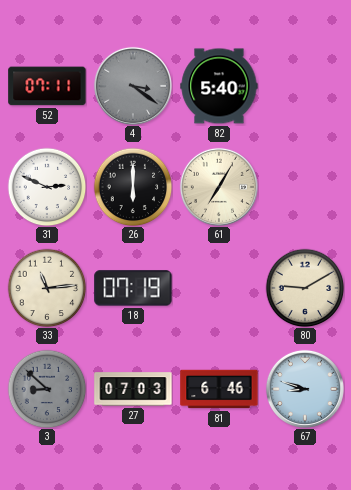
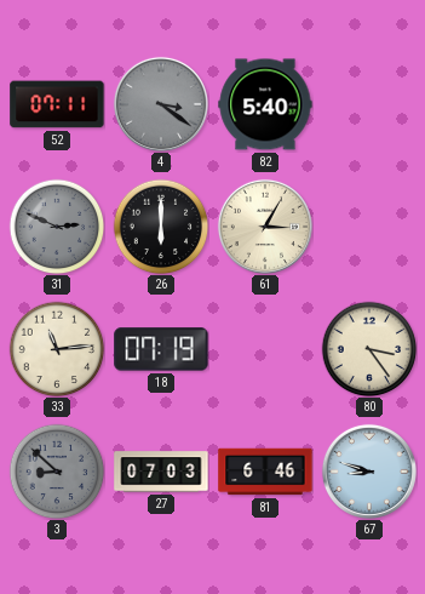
31 dial: white -> grey
61: 7:05 -> 3:05
80: 9:10 -> 3:24
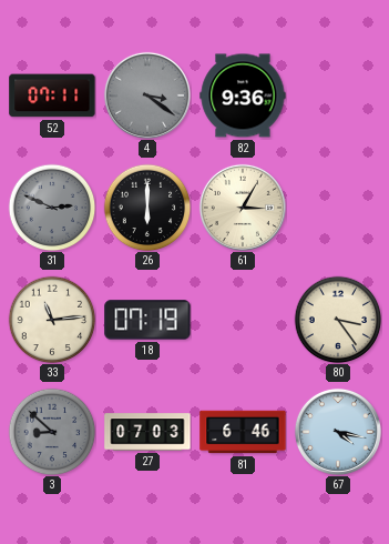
82: 5:40 -> 9:36
67: 8:48 -> 4:17
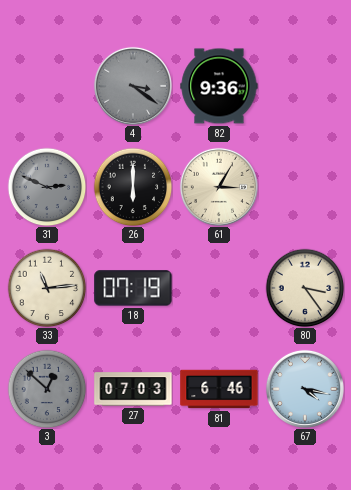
52: 07:11 -> none
3: 8:52 -> 12:52
